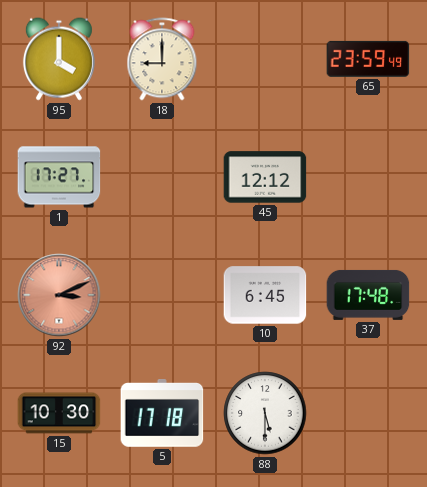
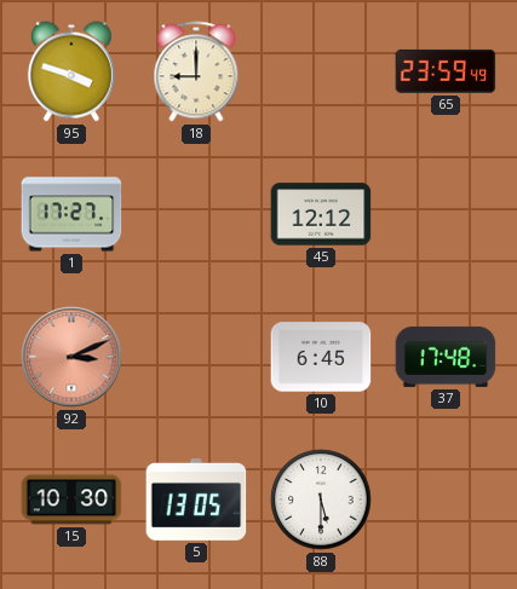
95: 4:00 -> 3:48
5: 17:18 -> 13:05
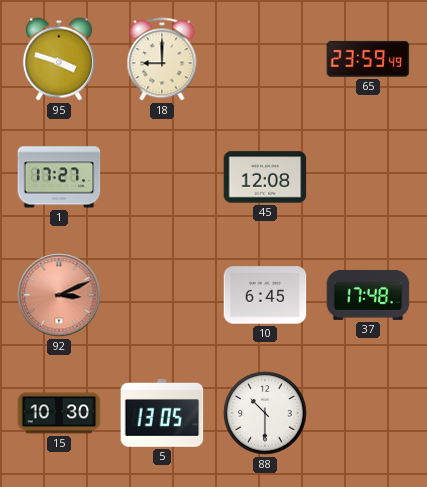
45: 12:12 -> 12:08
88: 5:30 -> 10:30
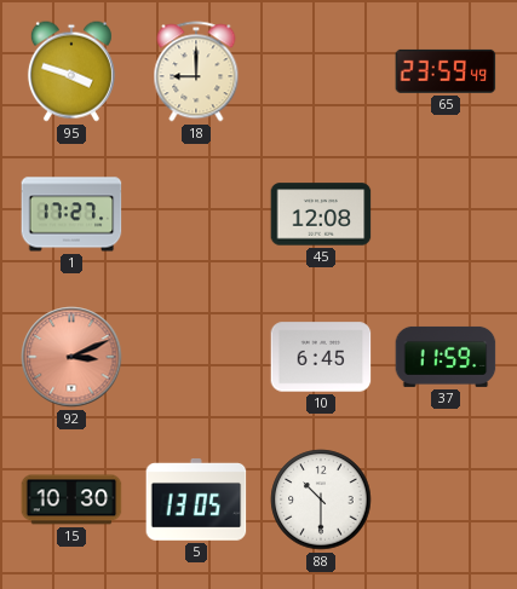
37: 17:48 -> 11:59
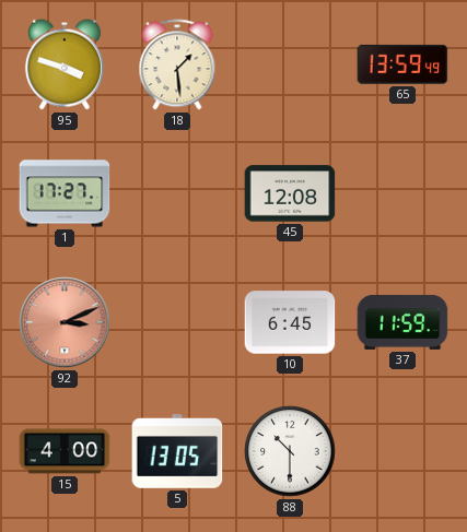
18: 9:00 -> 1:29
65: 23:59 -> 13:59
15: 10:30 -> 4:00
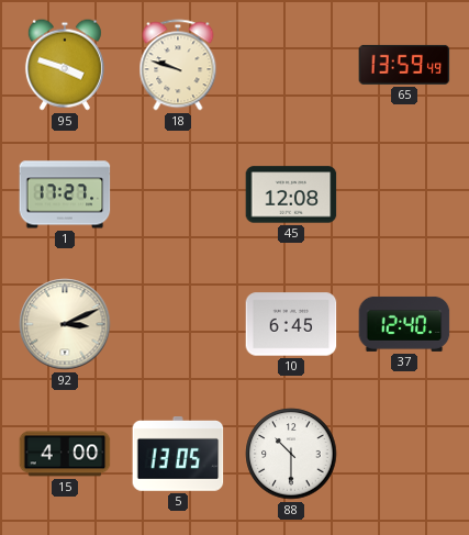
18: 1:29 -> 9:48
92 dial: salmon -> cream
37: 11:59 -> 12:40
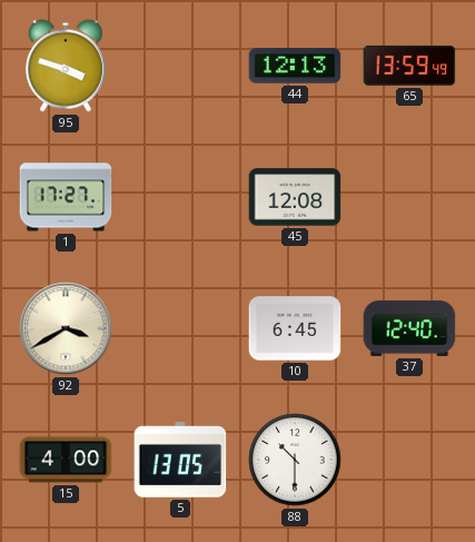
18: 9:48 -> none
44: none -> 12:13
92: 3:11 -> 3:40
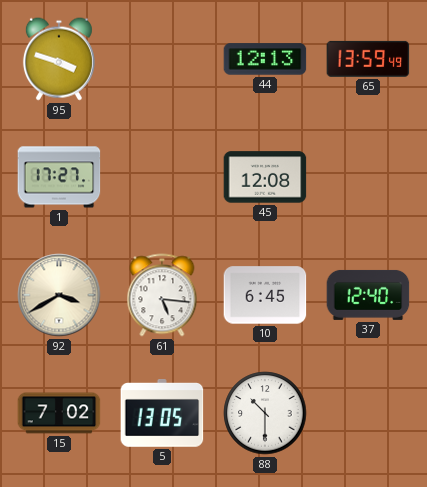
61: none -> 5:16
15: 4:00 -> 7:02
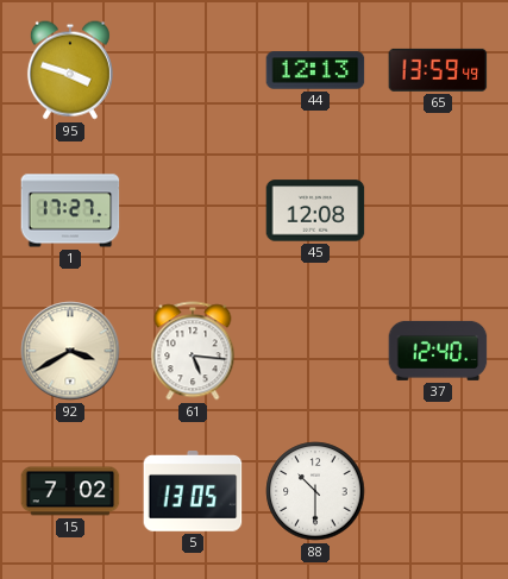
10: 6:45 -> none
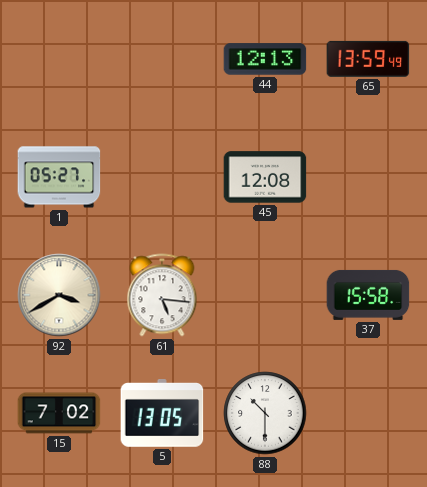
95: 3:48 -> none
1: 17:27 -> 05:27
37: 12:40 -> 15:58
